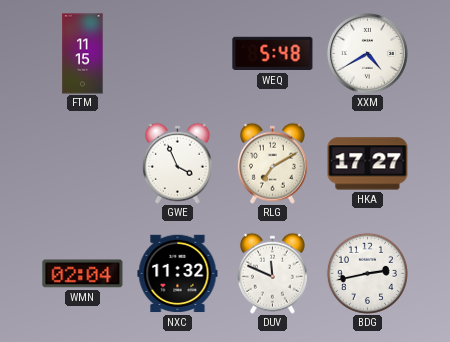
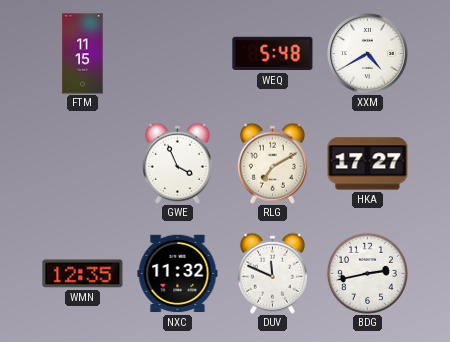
WMN: 02:04 -> 12:35
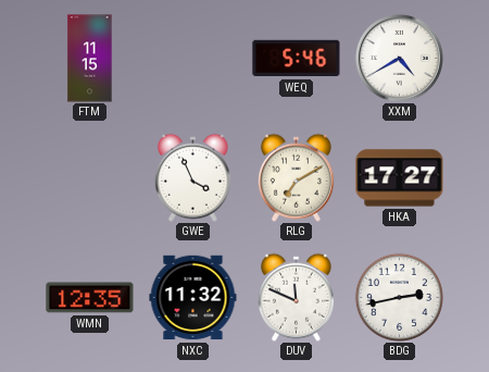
WEQ: 5:48 -> 5:46
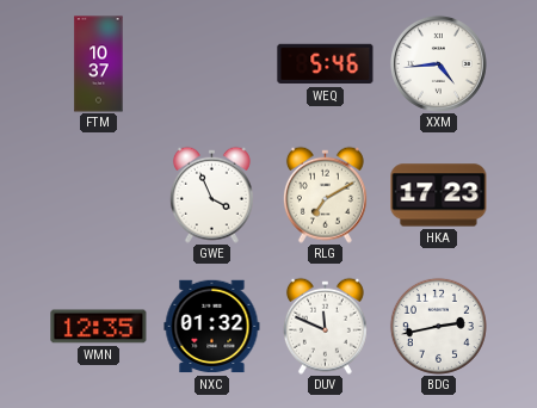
FTM: 11:15 -> 10:37
XXM: 4:40 -> 4:44
HKA: 17:27 -> 17:23
NXC: 11:32 -> 01:32
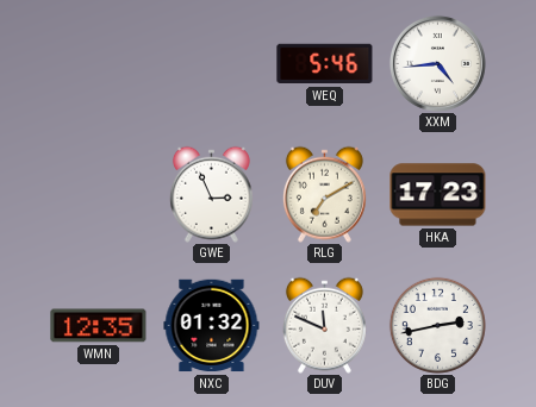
FTM: 10:37 -> none
GWE: 3:56 -> 2:56
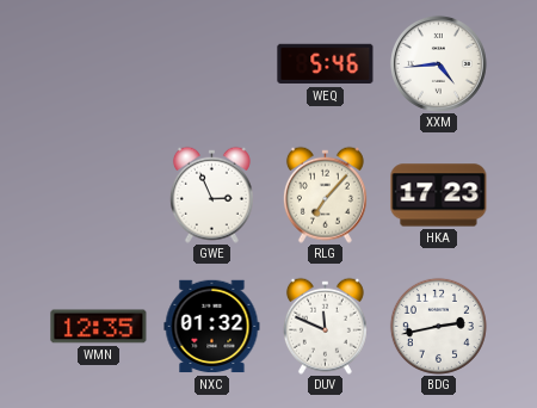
RLG: 7:10 -> 7:07
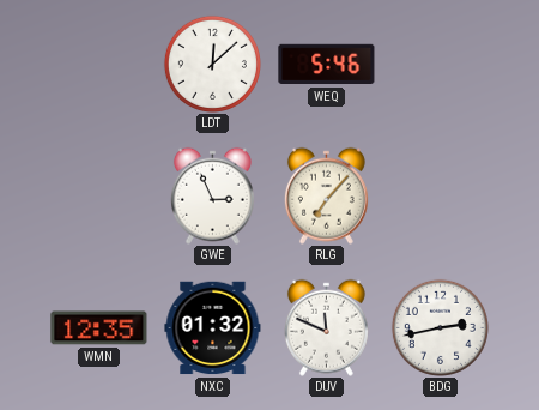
LDT: none -> 12:08
XXM: 4:44 -> none
HKA: 17:23 -> none
